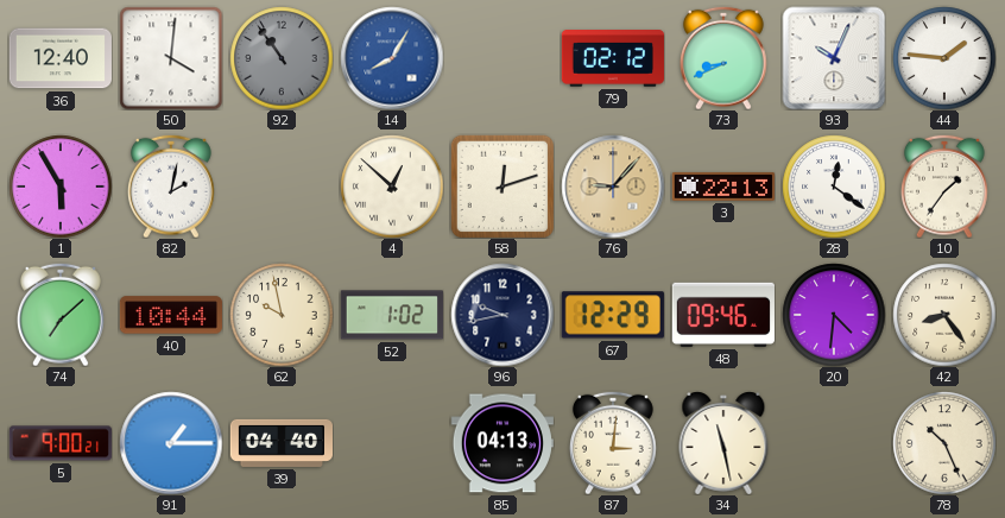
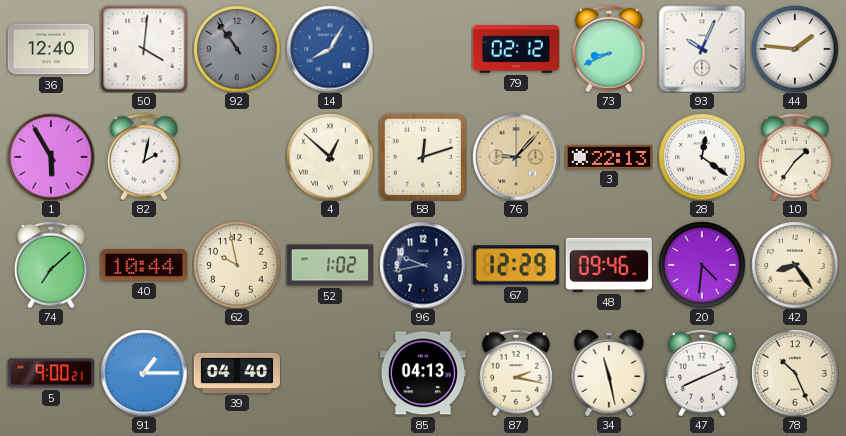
87: 3:01 -> 2:17
47: none -> 8:11
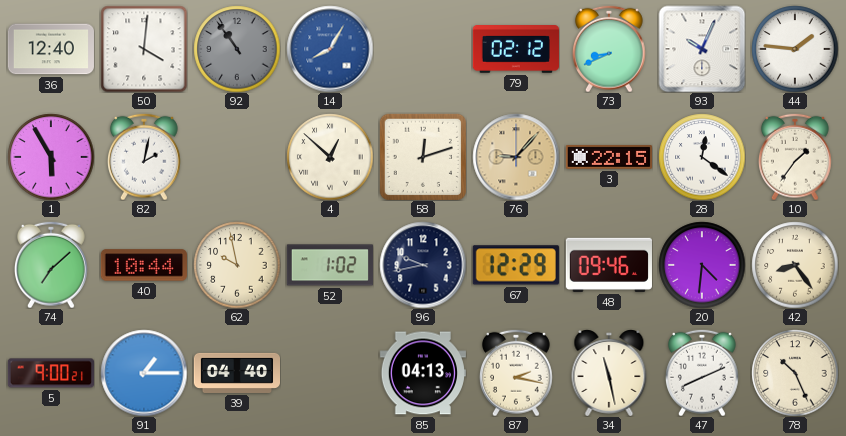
3: 22:13 -> 22:15
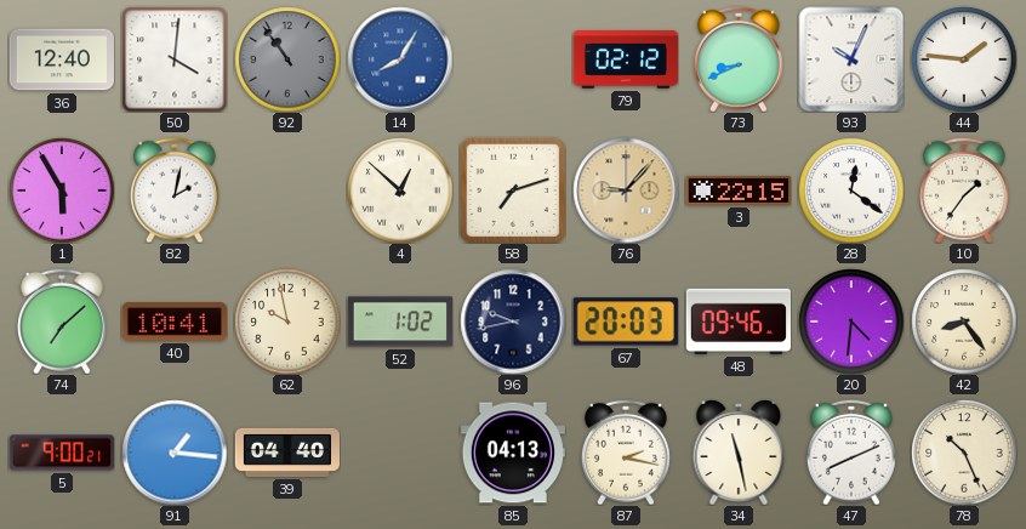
58: 12:12 -> 7:12
40: 10:44 -> 10:41
67: 12:29 -> 20:03
91: 1:15 -> 1:16
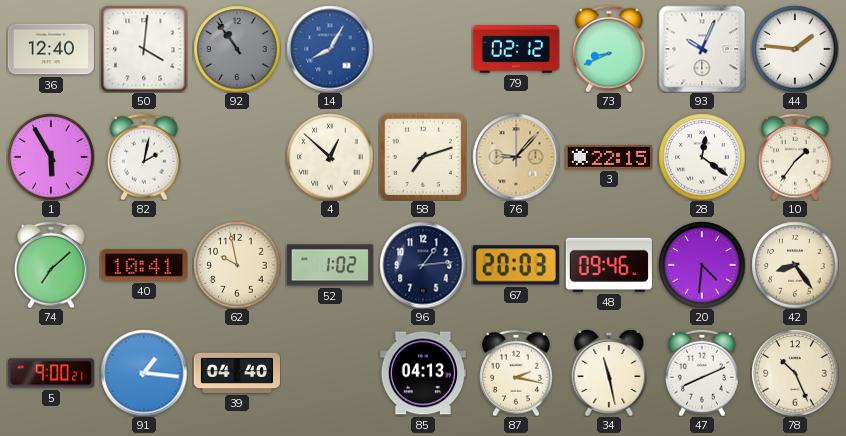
96: 9:43 -> 1:14
